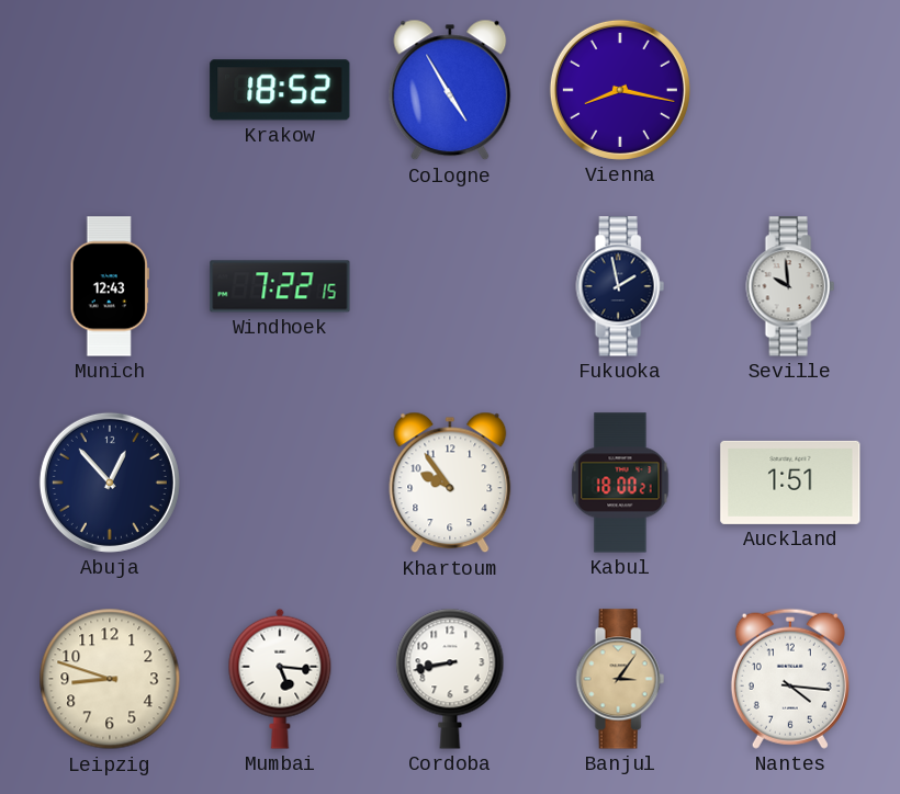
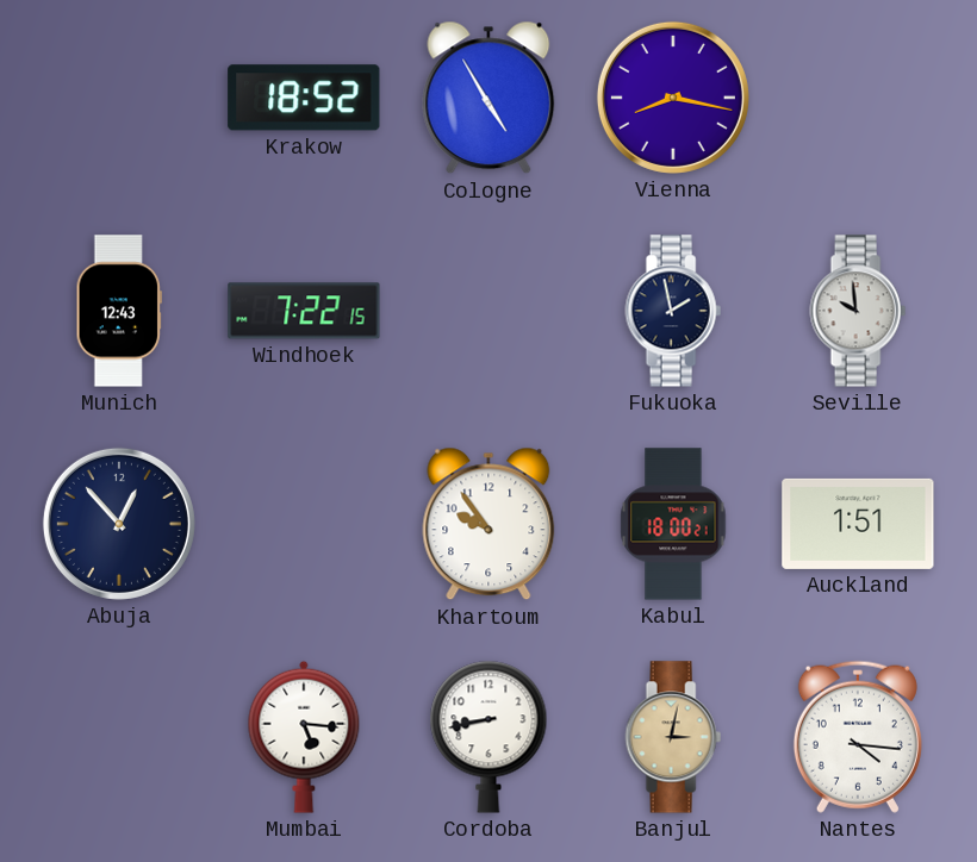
Leipzig: 8:48 -> none
Banjul: 3:06 -> 3:02
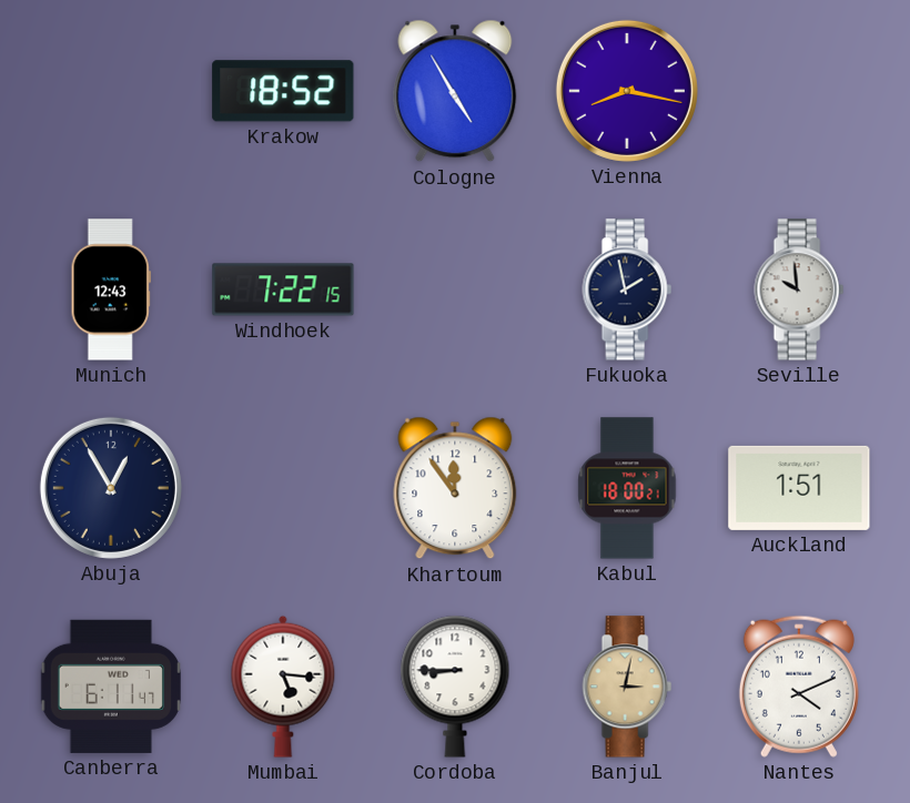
Abuja: 12:53 -> 12:55
Khartoum: 9:54 -> 11:54
Canberra: none -> 6:11
Cordoba: 8:43 -> 8:45
Nantes: 4:16 -> 4:11
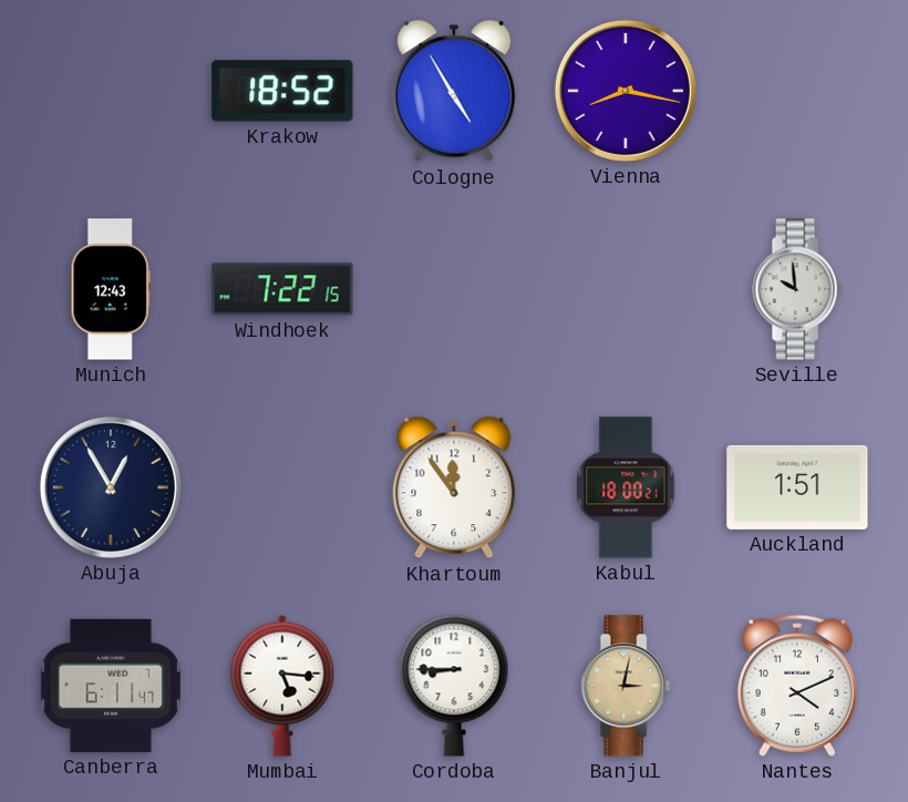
Fukuoka: 1:58 -> none
